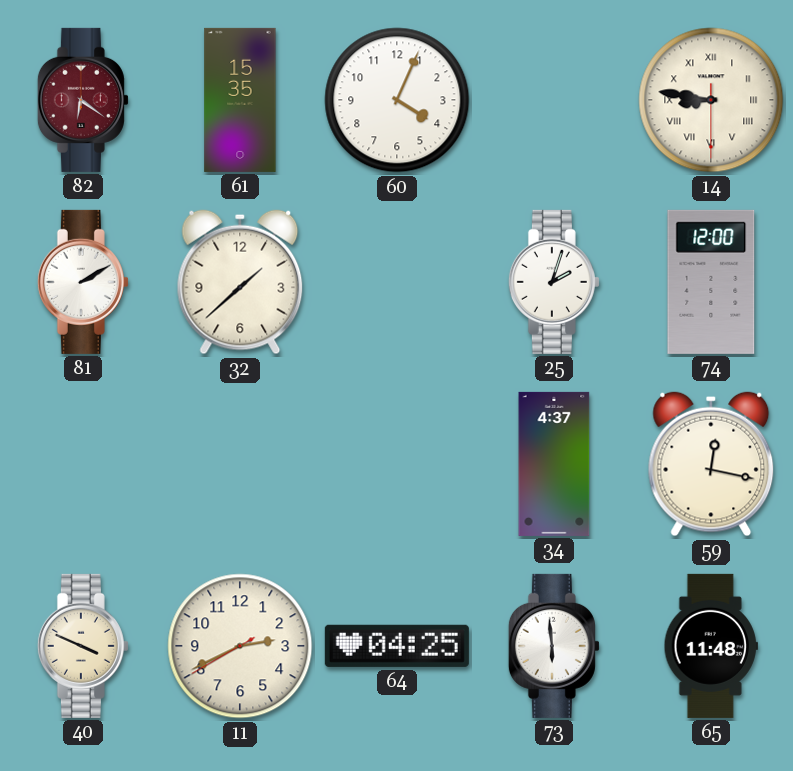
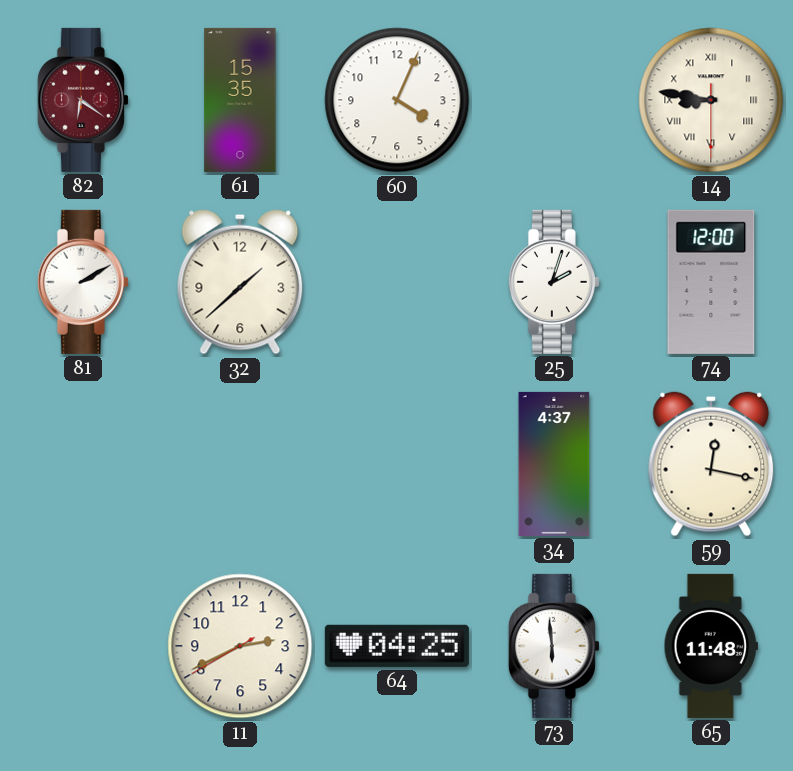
40: 3:49 -> none
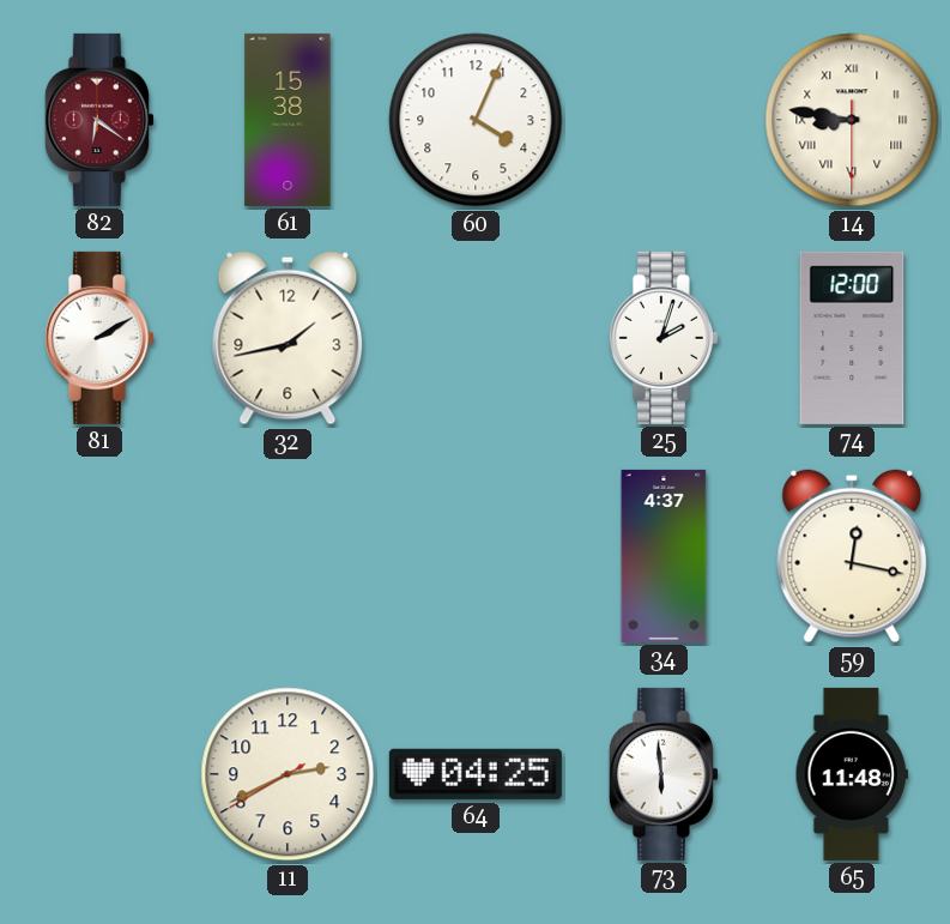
61: 15:35 -> 15:38
32: 1:38 -> 1:43
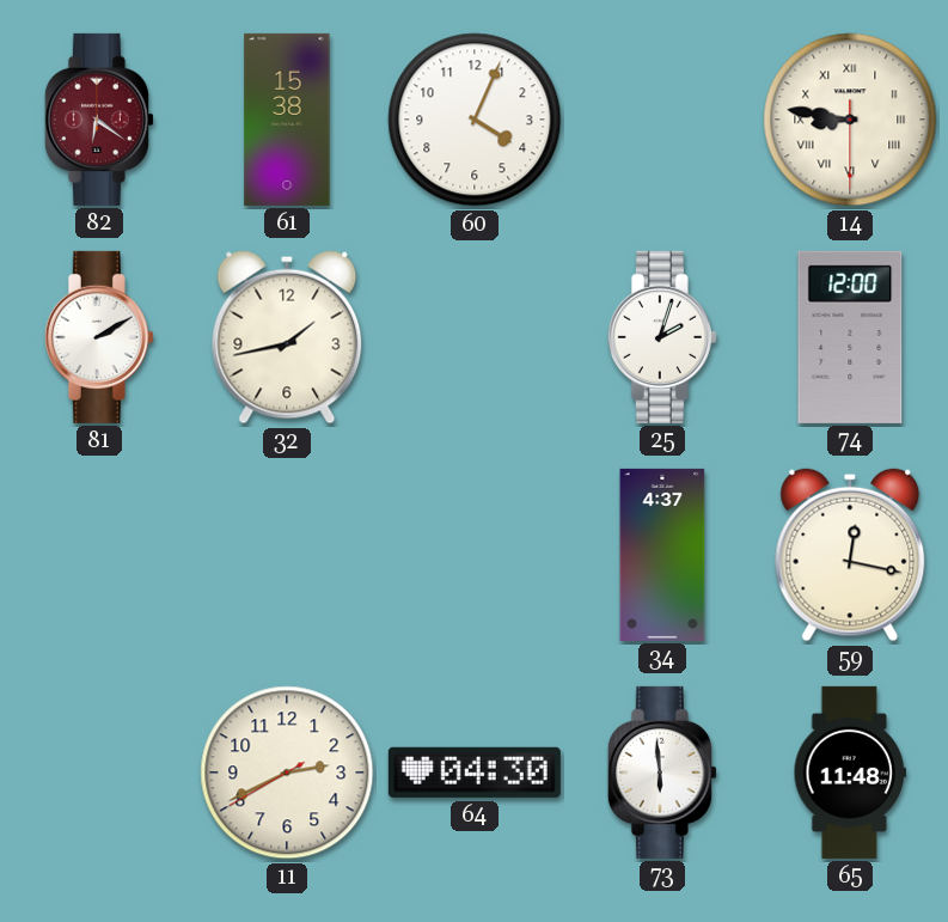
64: 04:25 -> 04:30
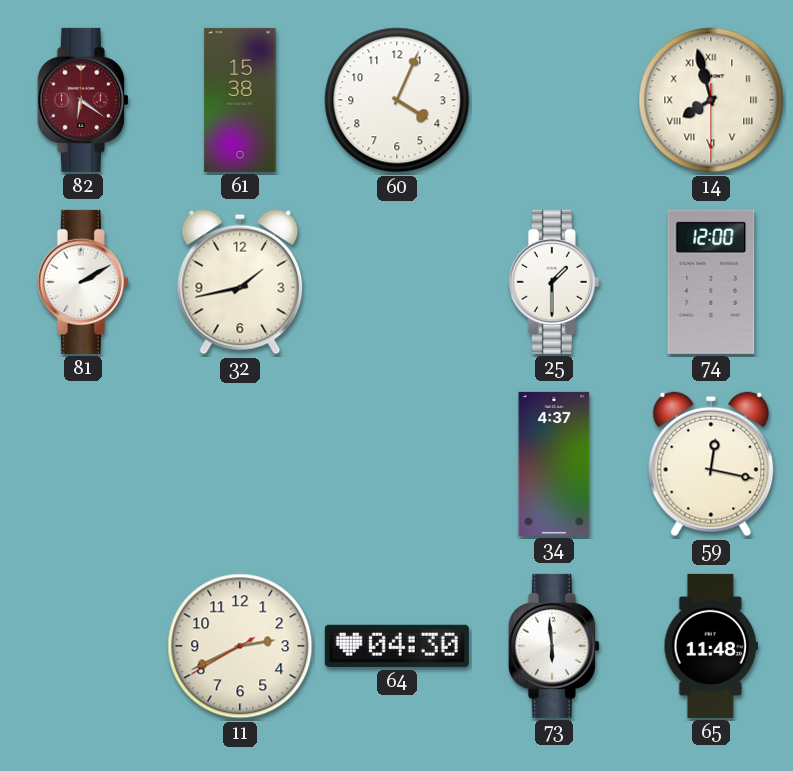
14: 8:46 -> 7:57
25: 2:03 -> 1:30
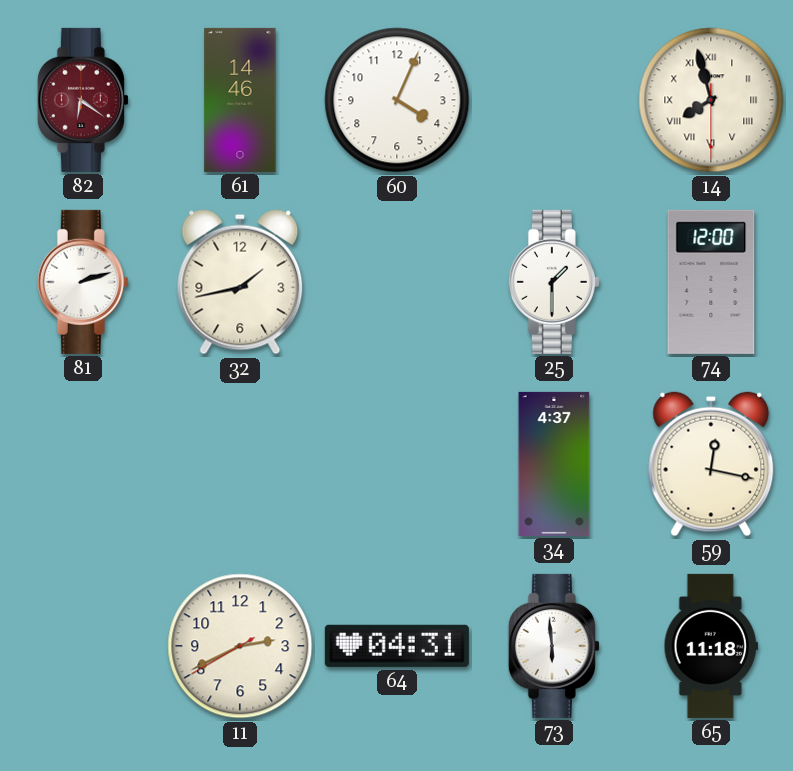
61: 15:38 -> 14:46
81: 2:10 -> 2:12
64: 04:30 -> 04:31
65: 11:48 -> 11:18
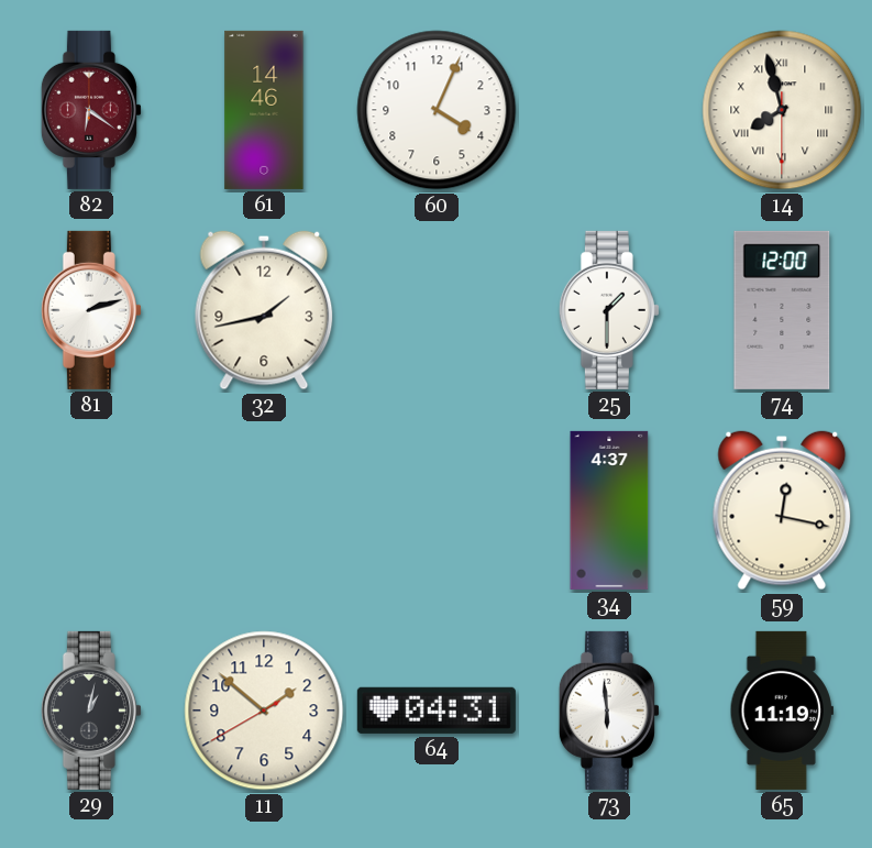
29: none -> 1:02
11: 2:40 -> 1:51
65: 11:18 -> 11:19
